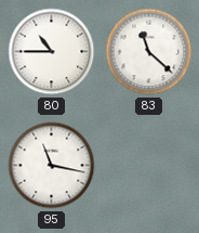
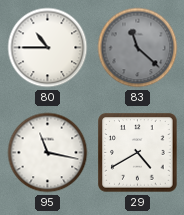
83 dial: white -> grey
29: none -> 4:40
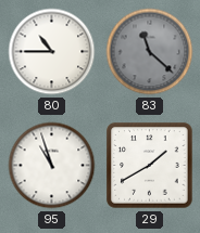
95: 11:17 -> 10:57
29: 4:40 -> 1:40
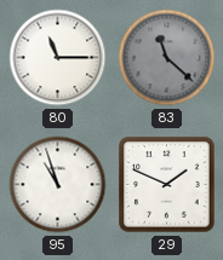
80: 10:45 -> 11:15
29: 1:40 -> 1:49
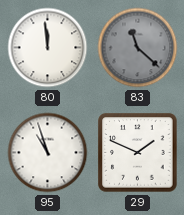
80: 11:15 -> 11:59
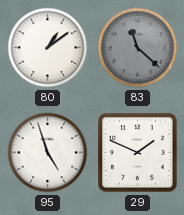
80: 11:59 -> 1:09
95: 10:57 -> 4:57
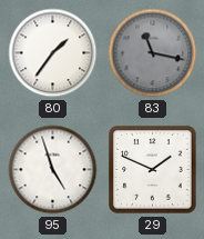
80: 1:09 -> 1:36
83: 11:22 -> 11:17
